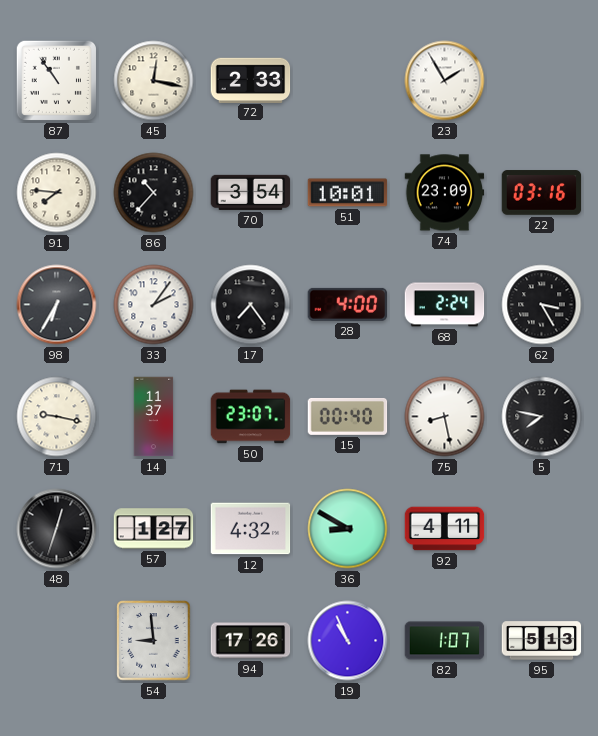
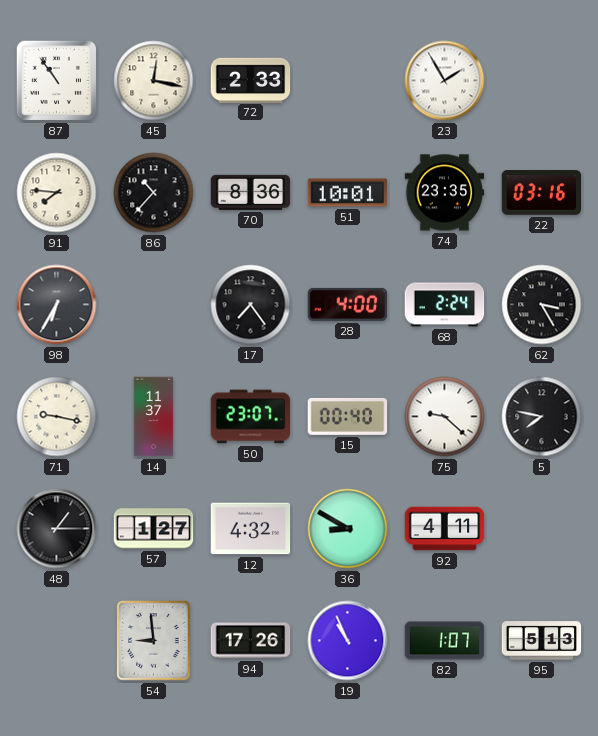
70: 3:54 -> 8:36
74: 23:09 -> 23:35
33: 2:06 -> none
75: 8:28 -> 9:22
48: 12:33 -> 1:15
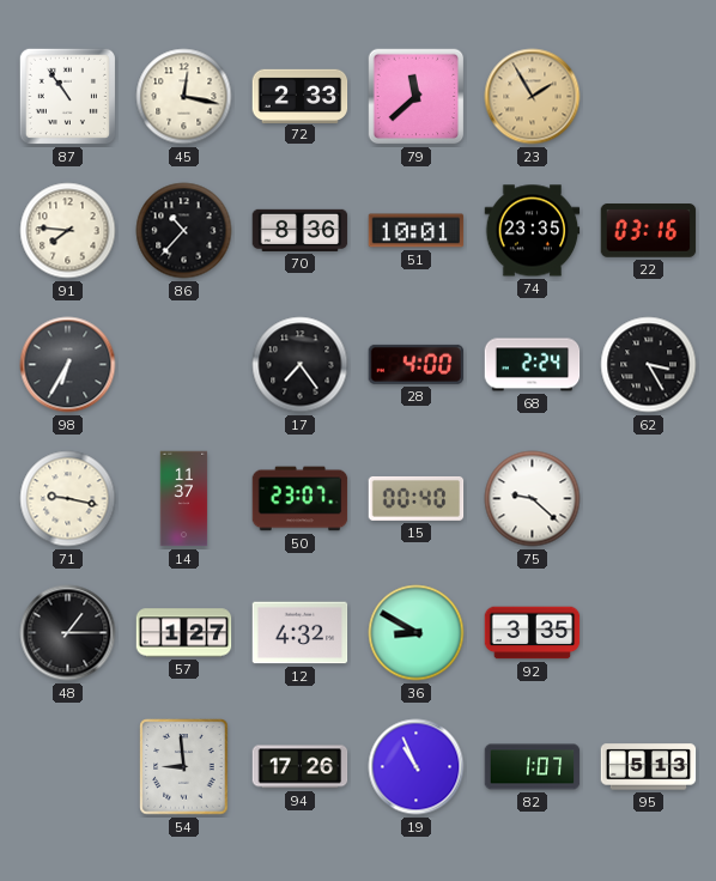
79: none -> 11:38
23 dial: white -> champagne
5: 7:47 -> none
92: 4:11 -> 3:35
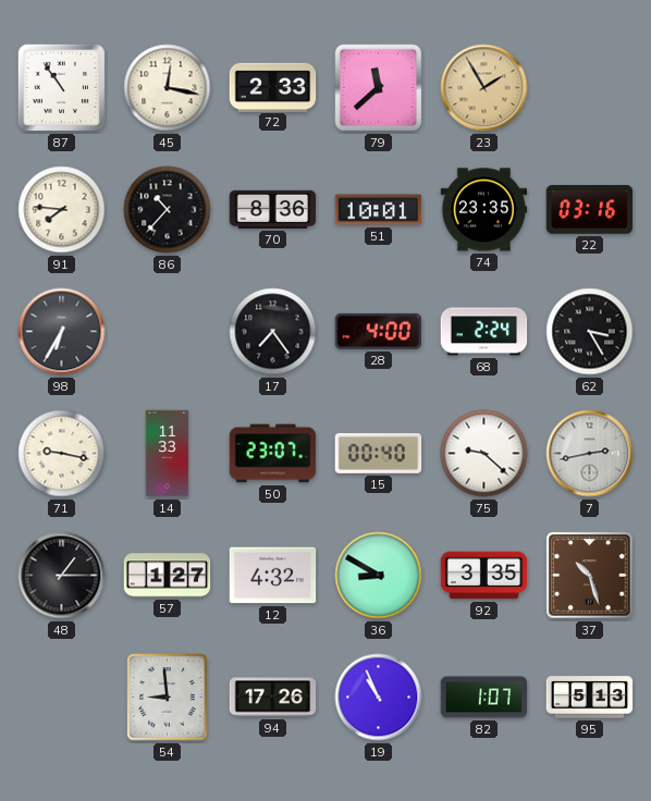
14: 11:37 -> 11:33
7: none -> 2:43
37: none -> 10:27
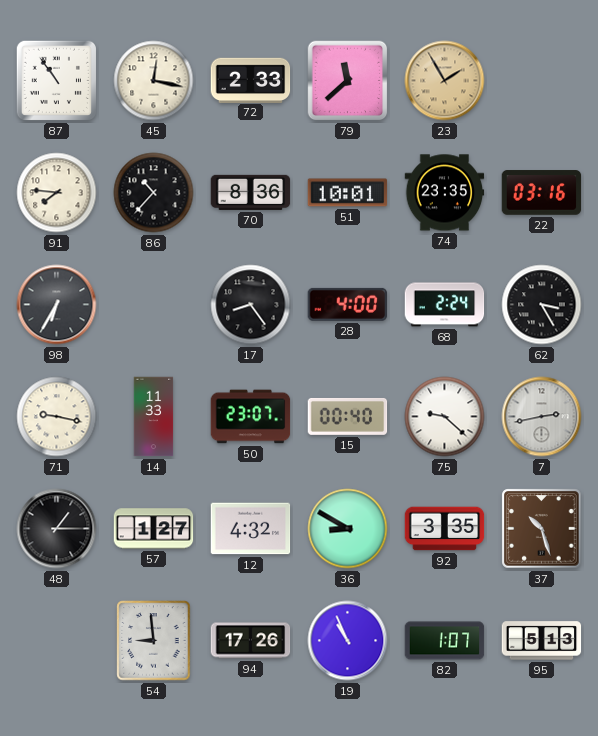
17: 7:24 -> 8:24
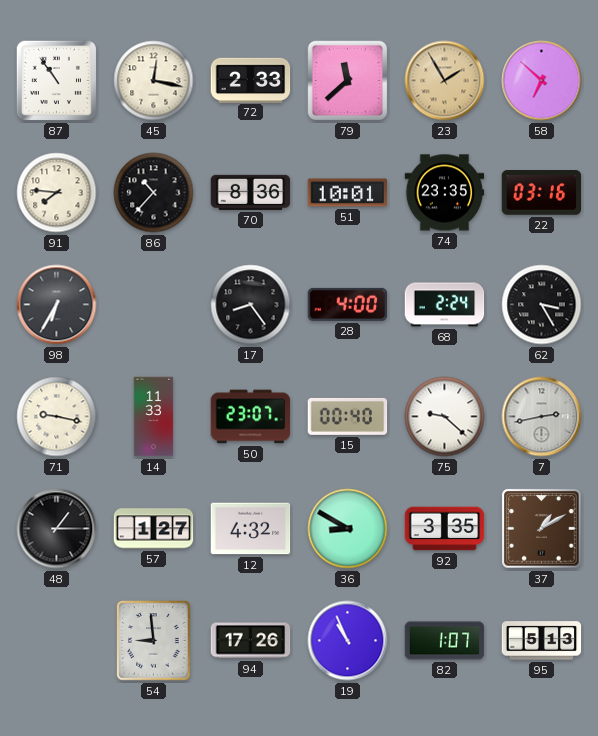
58: none -> 6:52
37: 10:27 -> 1:10
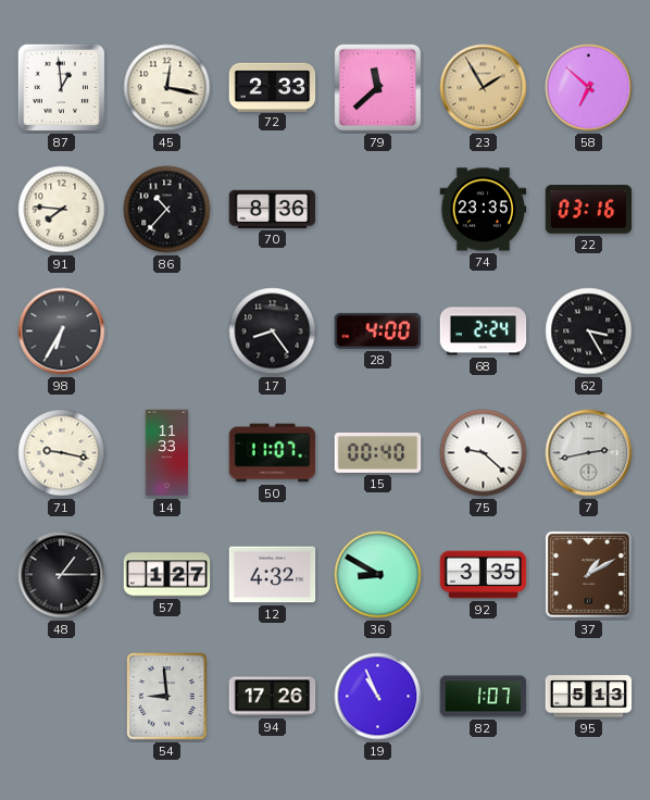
87: 10:54 -> 12:59
51: 10:01 -> none
50: 23:07 -> 11:07
